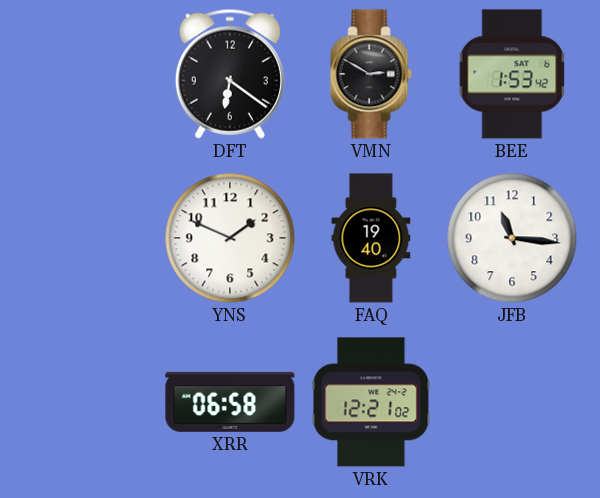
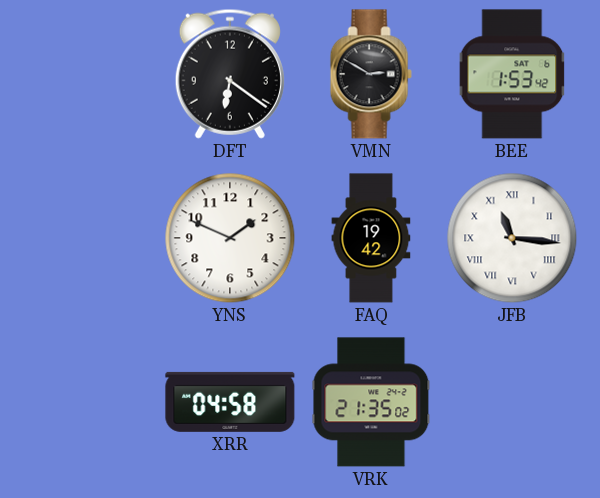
FAQ: 19:40 -> 19:42
JFB numerals: Arabic -> Roman
XRR: 06:58 -> 04:58
VRK: 12:21 -> 21:35
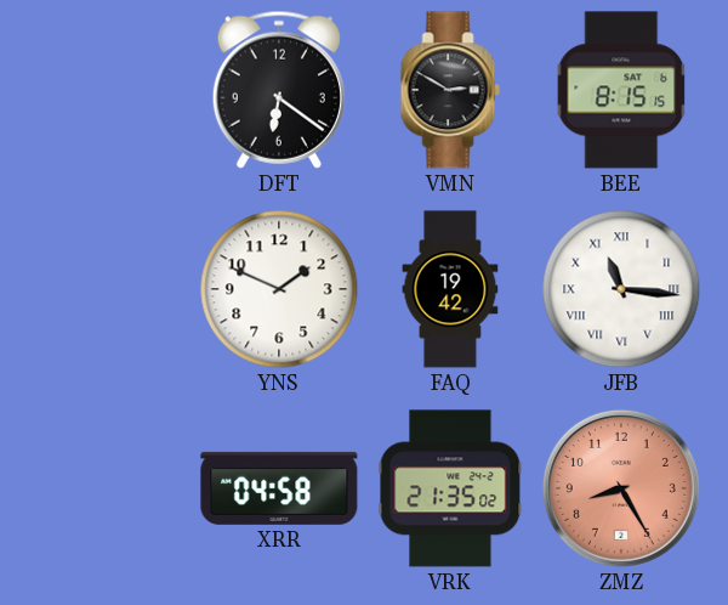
BEE: 1:53 -> 8:15
ZMZ: none -> 8:25
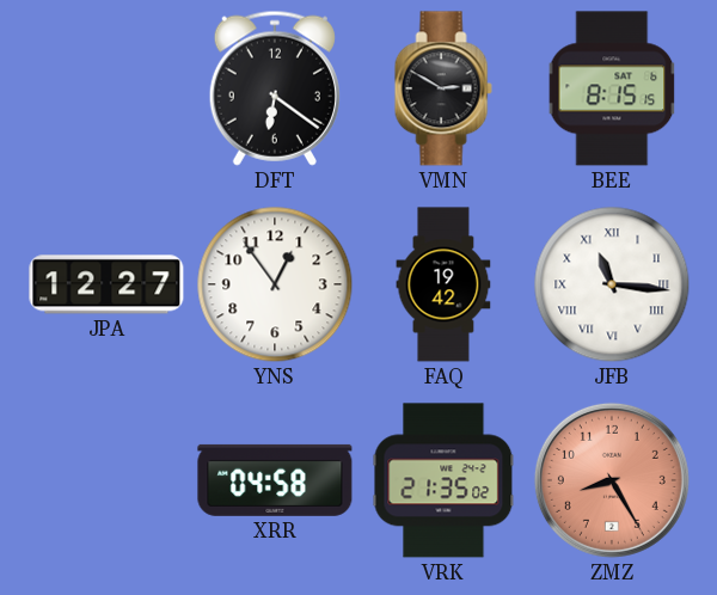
JPA: none -> 12:27
YNS: 1:49 -> 12:54
